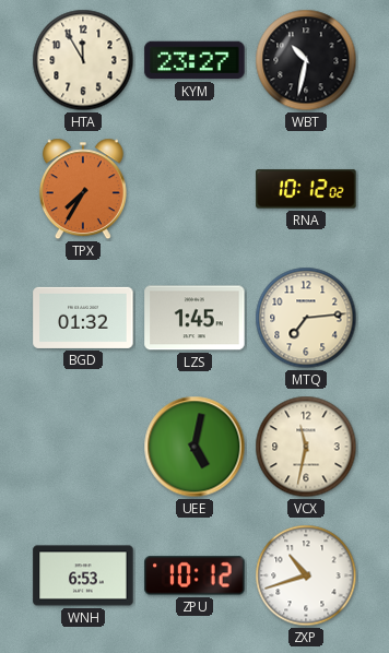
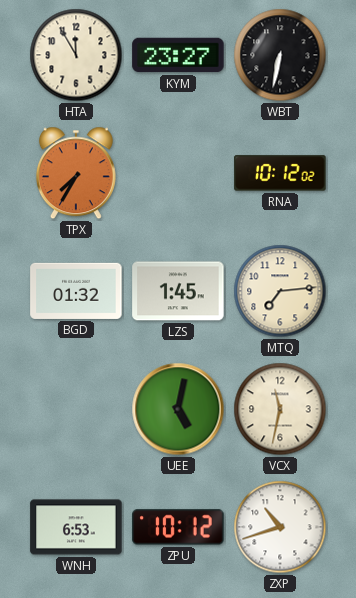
WBT: 10:32 -> 6:32
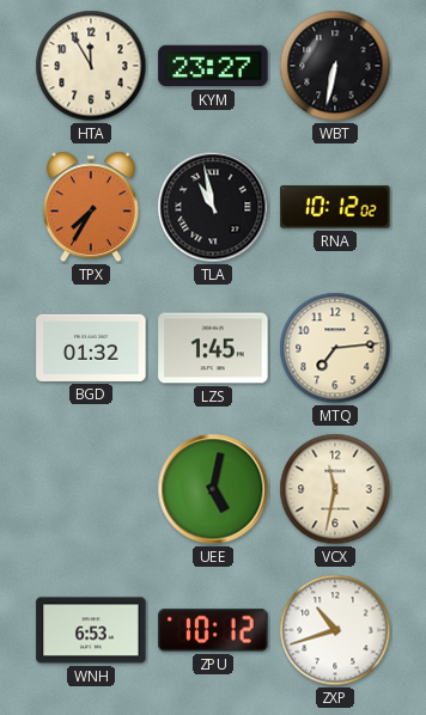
TLA: none -> 10:58
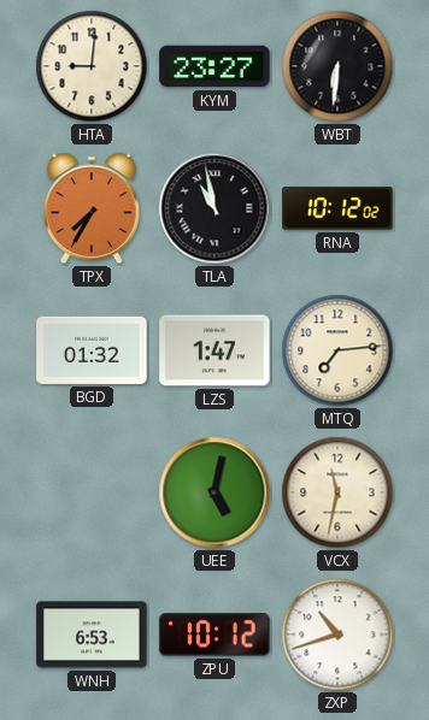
HTA: 11:55 -> 9:01
WBT: 6:32 -> 6:31
LZS: 1:45 -> 1:47
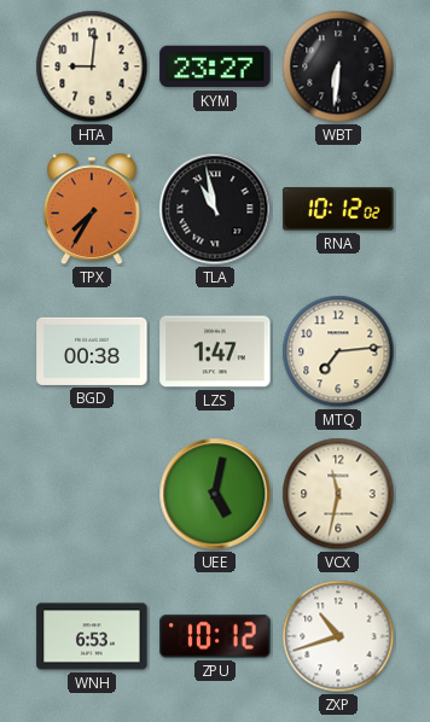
BGD: 01:32 -> 00:38
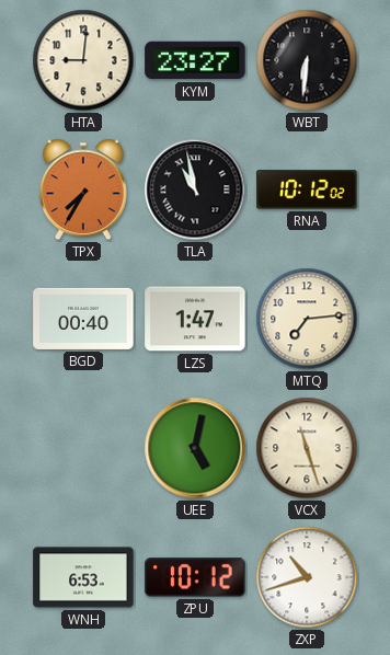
BGD: 00:38 -> 00:40
VCX: 11:32 -> 11:27
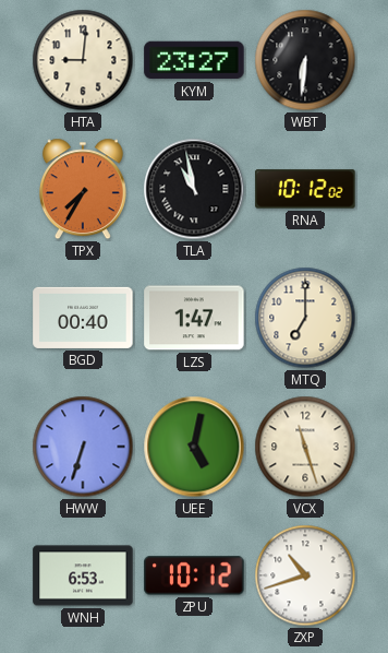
MTQ: 7:14 -> 7:00
HWW: none -> 6:33
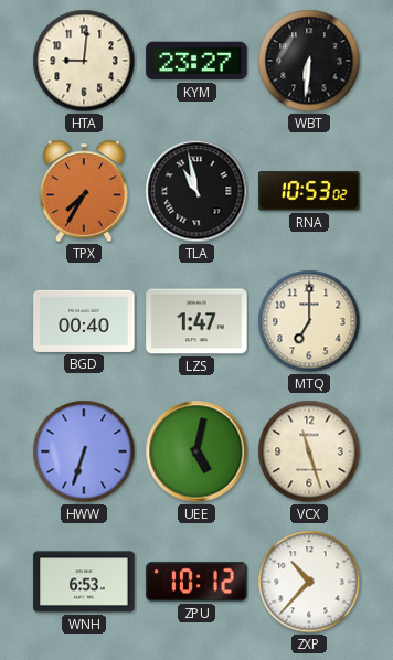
RNA: 10:12 -> 10:53
ZXP: 10:42 -> 10:37
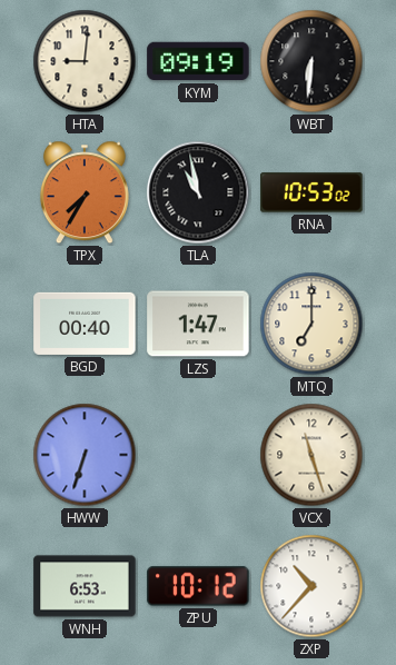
KYM: 23:27 -> 09:19
UEE: 5:02 -> none
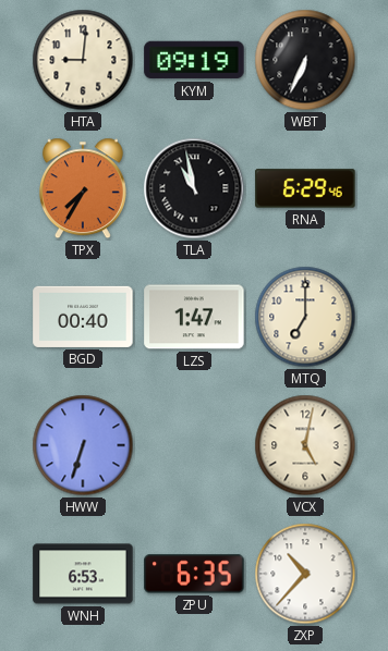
WBT: 6:31 -> 6:34
RNA: 10:53 -> 6:29
VCX: 11:27 -> 5:02
ZPU: 10:12 -> 6:35
